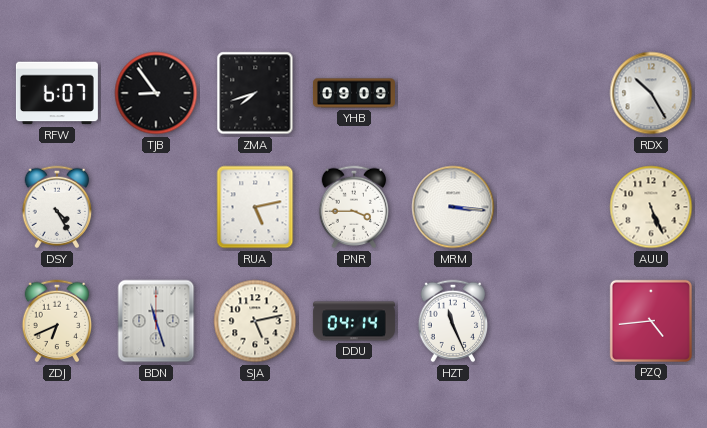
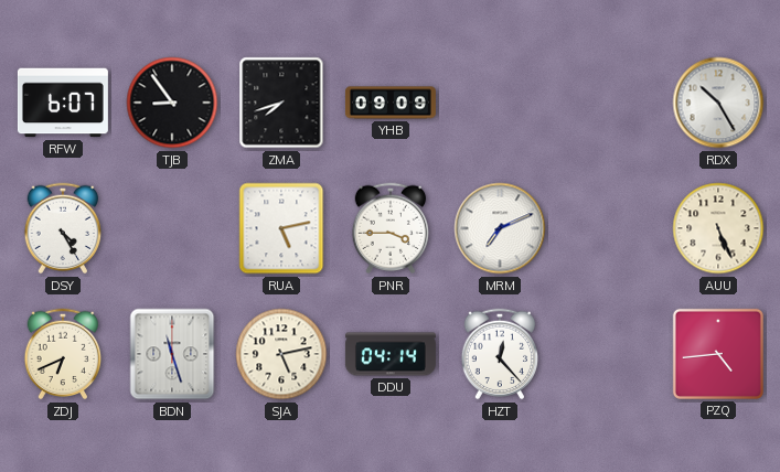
MRM: 3:16 -> 7:11
HZT: 11:26 -> 12:23
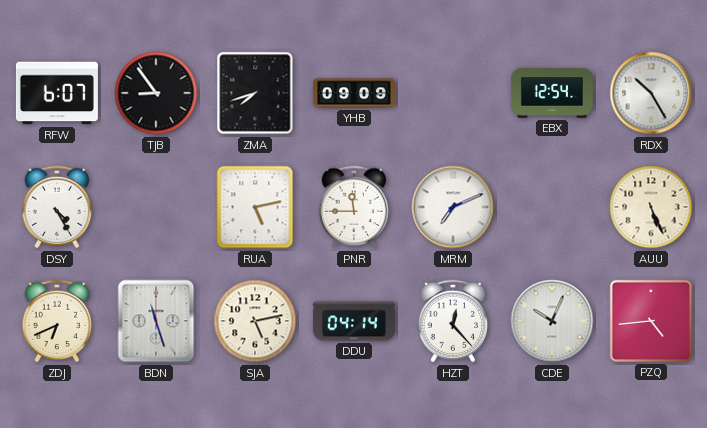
EBX: none -> 12:54
PNR: 3:45 -> 11:45
CDE: none -> 10:04
